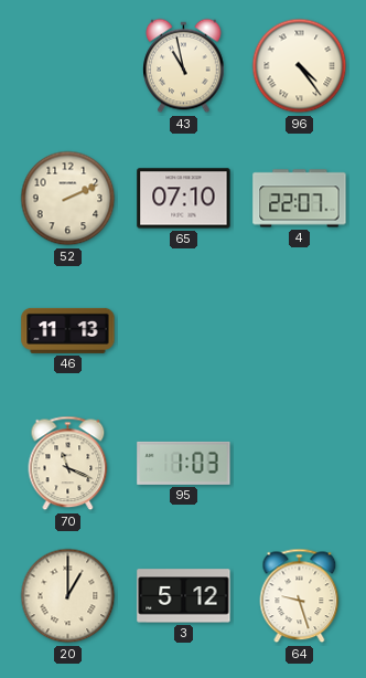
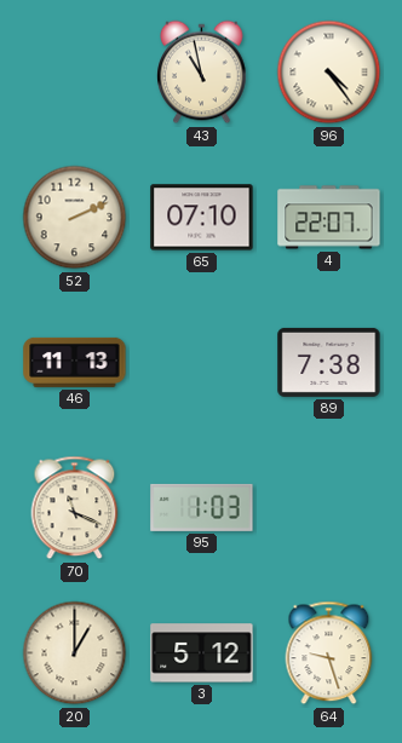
89: none -> 7:38
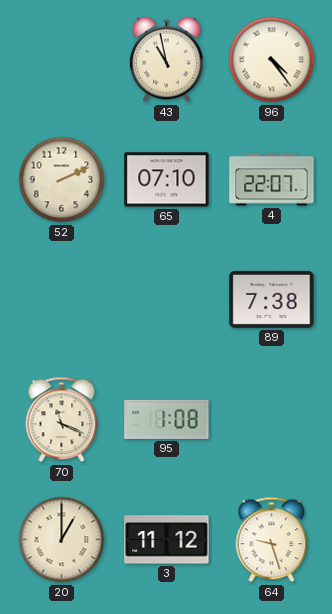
46: 11:13 -> none
95: 1:03 -> 1:08
3: 5:12 -> 11:12
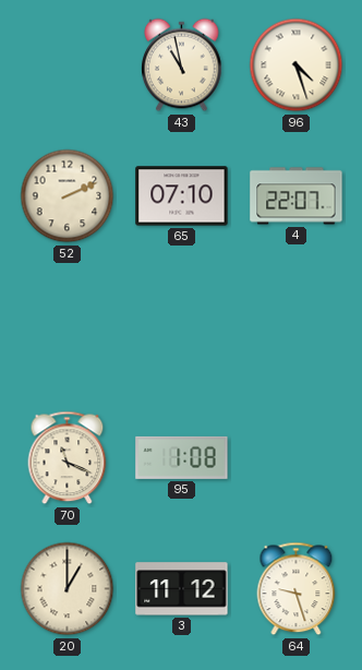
96: 4:24 -> 4:27
89: 7:38 -> none
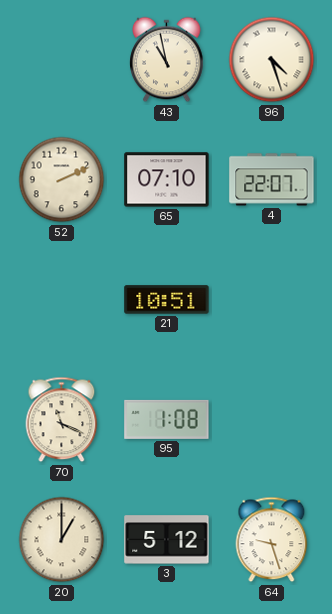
21: none -> 10:51
3: 11:12 -> 5:12
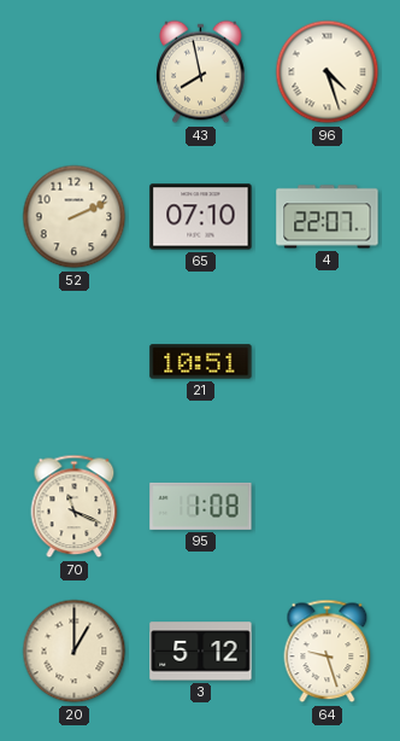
43: 10:58 -> 7:58
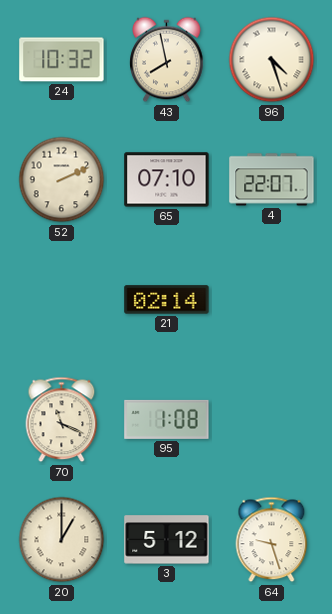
24: none -> 10:32
21: 10:51 -> 02:14
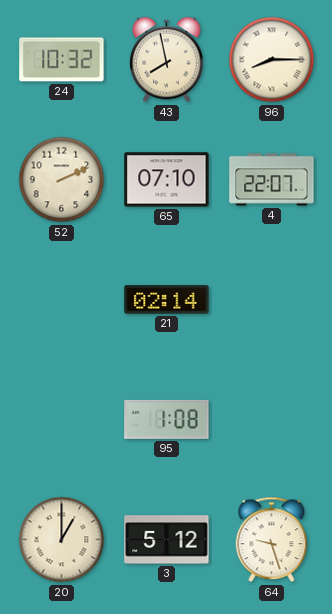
96: 4:27 -> 8:15
70: 11:19 -> none
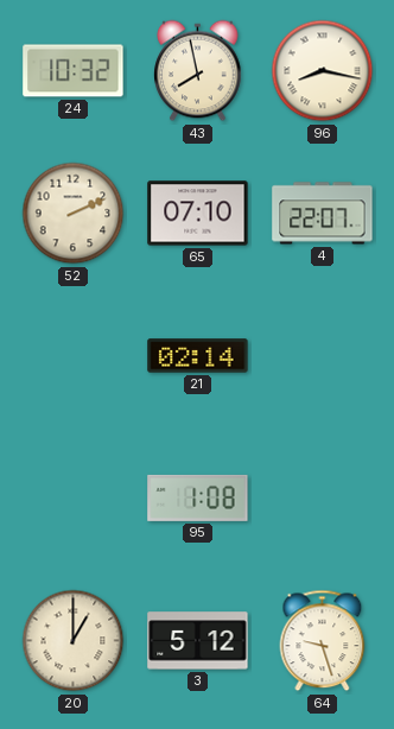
96: 8:15 -> 8:17
